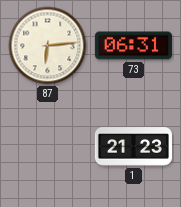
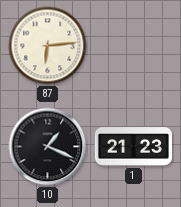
73: 06:31 -> none
10: none -> 1:19
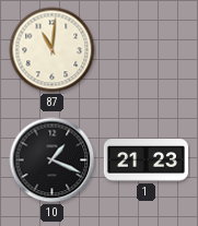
87: 6:14 -> 11:01
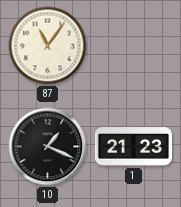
87: 11:01 -> 11:06
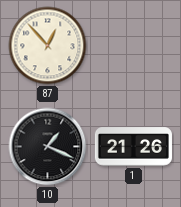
87: 11:06 -> 12:53
1: 21:23 -> 21:26
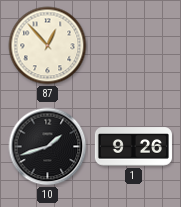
10: 1:19 -> 1:42
1: 21:26 -> 9:26
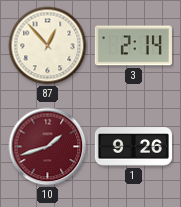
3: none -> 2:14
10 dial: black -> burgundy
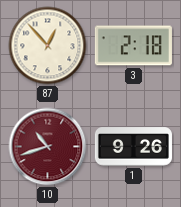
3: 2:14 -> 2:18
10: 1:42 -> 10:42
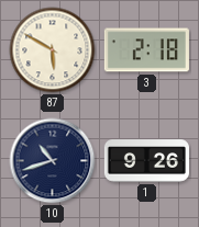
87: 12:53 -> 5:50
10 dial: burgundy -> navy
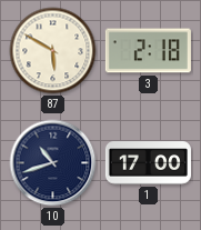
1: 9:26 -> 17:00
